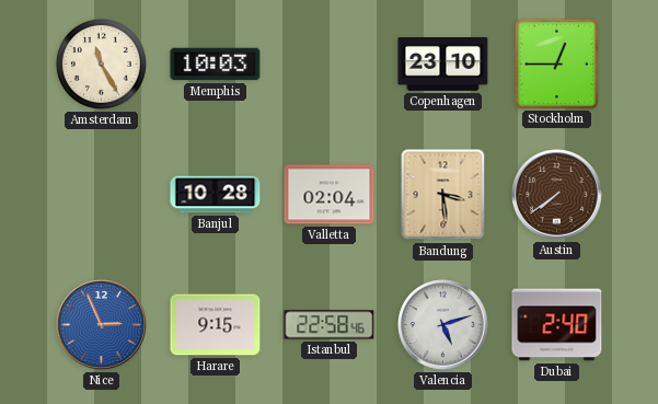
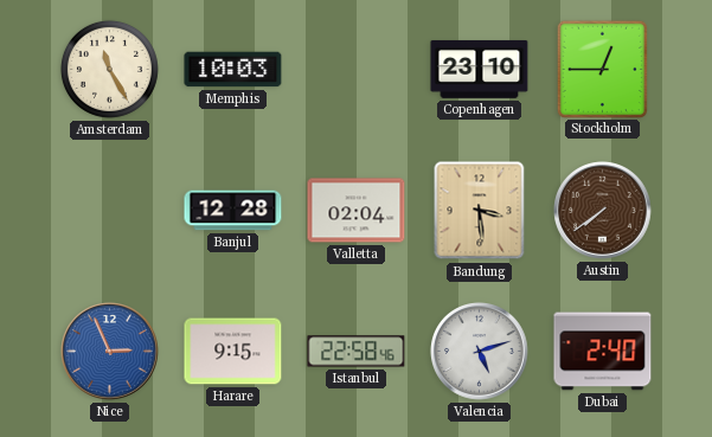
Banjul: 10:28 -> 12:28
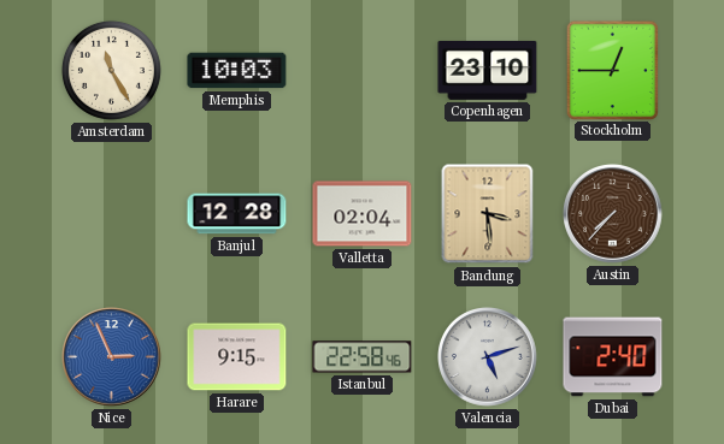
Austin: 7:39 -> 7:37
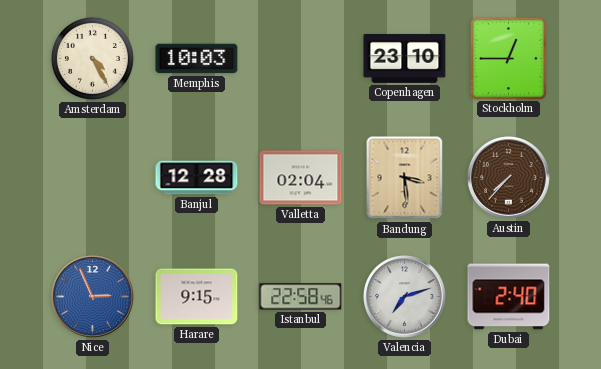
Amsterdam: 11:25 -> 4:25
Valencia: 5:12 -> 7:12
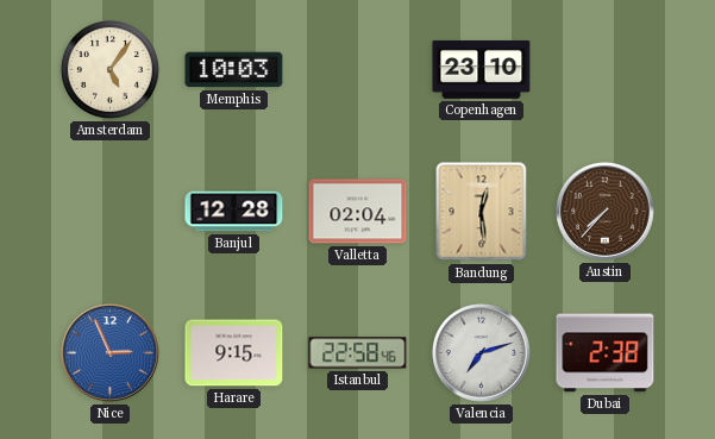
Amsterdam: 4:25 -> 5:06
Stockholm: 12:45 -> none
Bandung: 3:29 -> 12:29
Dubai: 2:40 -> 2:38
